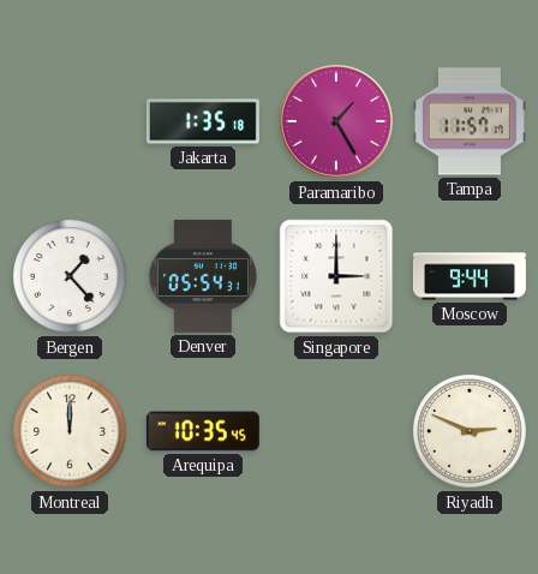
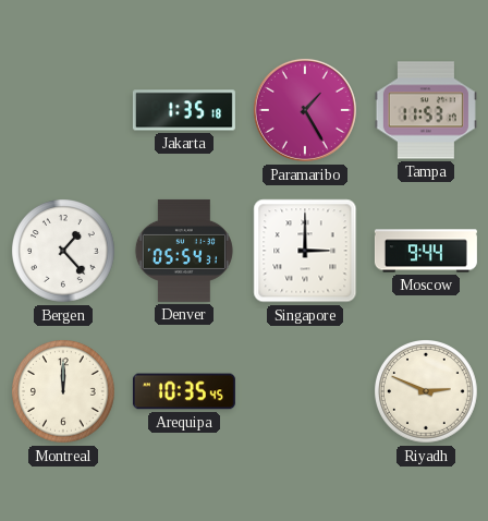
Tampa: 11:57 -> 11:53
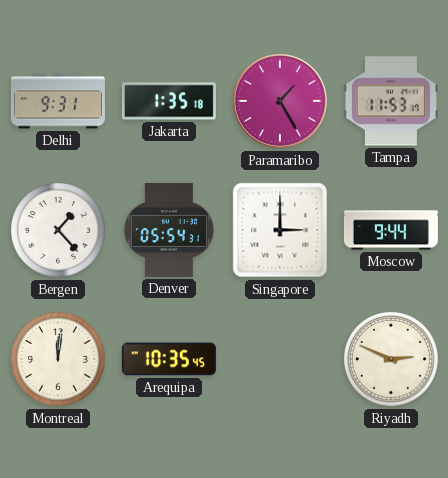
Delhi: none -> 9:31
Montreal: 12:00 -> 12:01
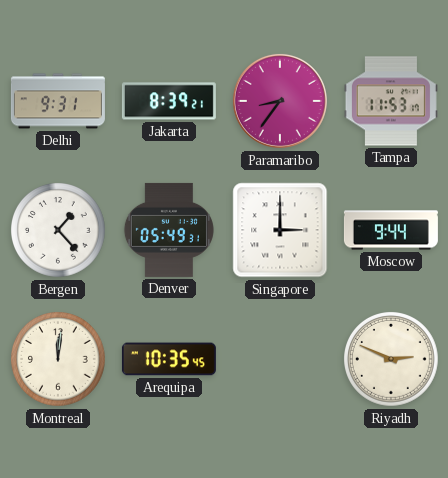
Jakarta: 1:35 -> 8:39
Paramaribo: 1:25 -> 8:36
Denver: 05:54 -> 05:49
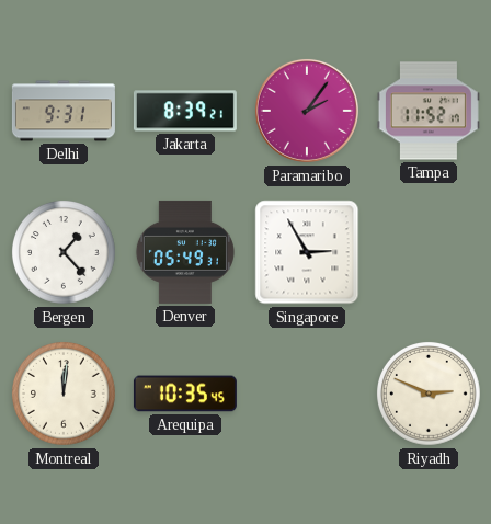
Paramaribo: 8:36 -> 2:06
Tampa: 11:53 -> 11:52
Singapore: 3:00 -> 2:55
Moscow: 9:44 -> none
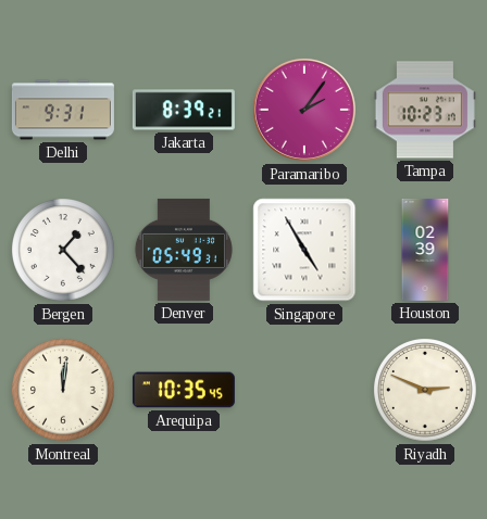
Tampa: 11:52 -> 10:23
Singapore: 2:55 -> 4:55
Houston: none -> 02:39
